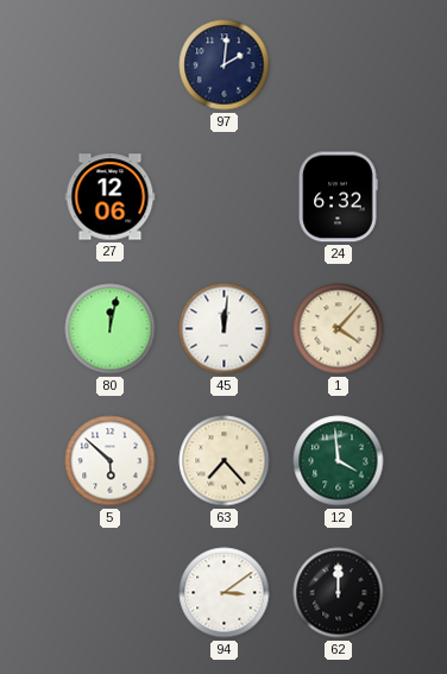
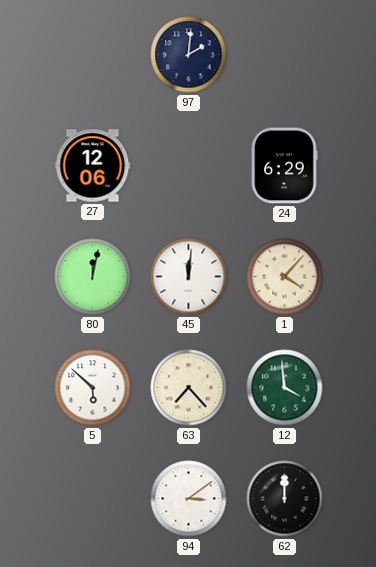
24: 6:32 -> 6:29
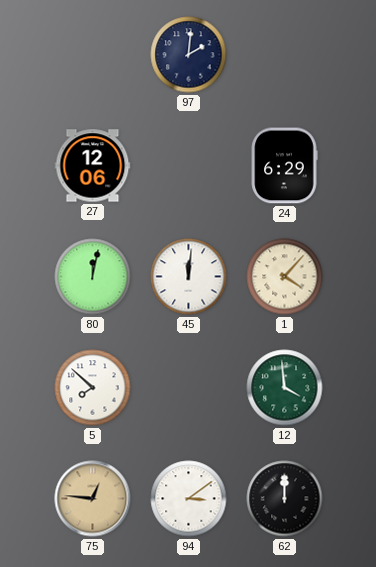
5: 5:52 -> 7:52
63: 7:23 -> none
75: none -> 12:46
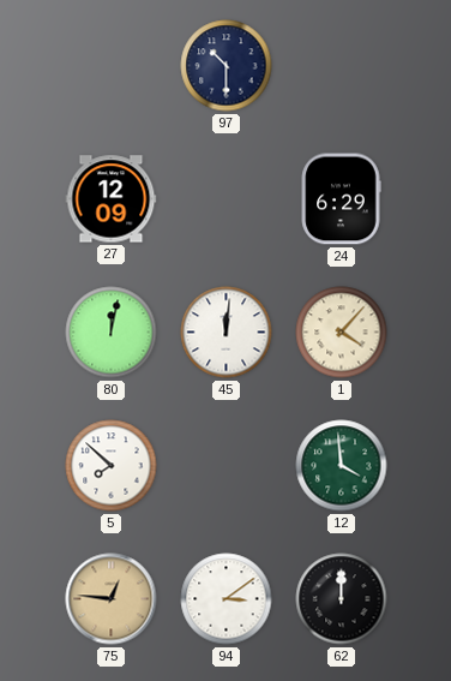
97: 2:01 -> 10:30
27: 12:06 -> 12:09
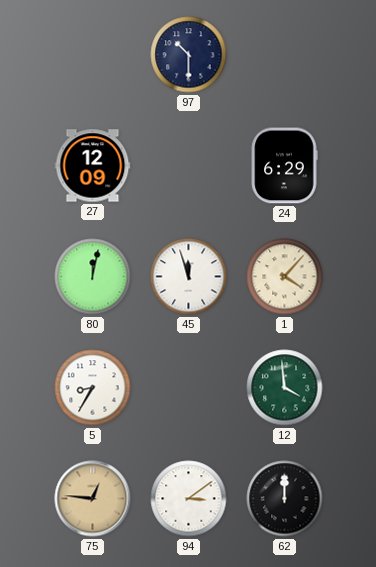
45: 12:01 -> 11:57
5: 7:52 -> 8:35
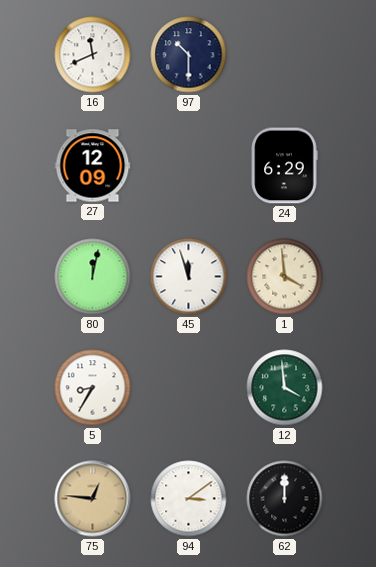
16: none -> 11:41
1: 4:07 -> 3:59
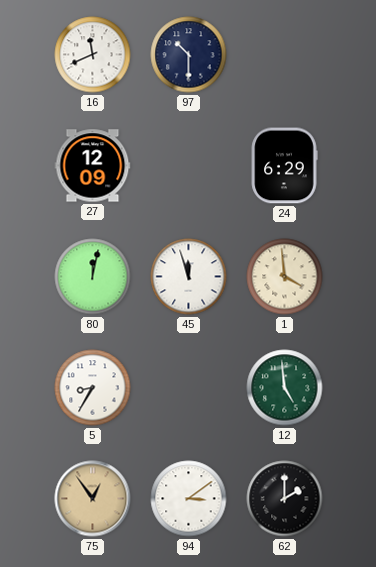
12: 3:59 -> 4:59
75: 12:46 -> 12:54
62: 12:00 -> 2:00
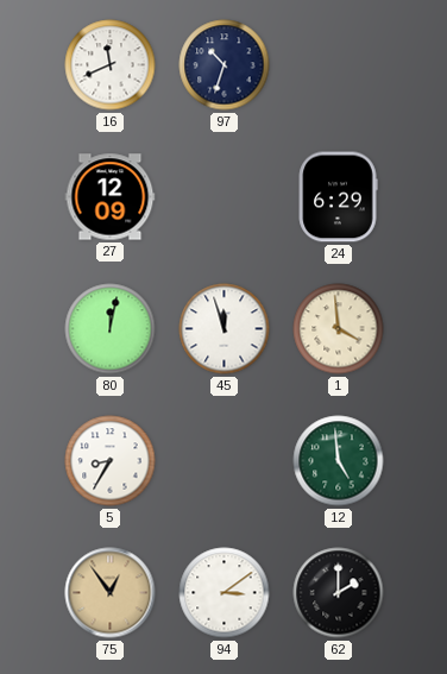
97: 10:30 -> 10:33
